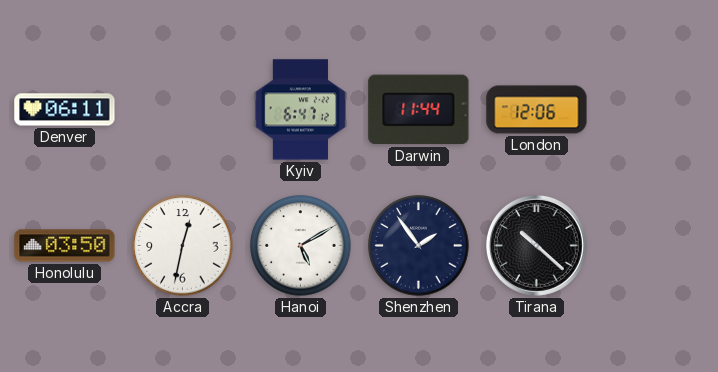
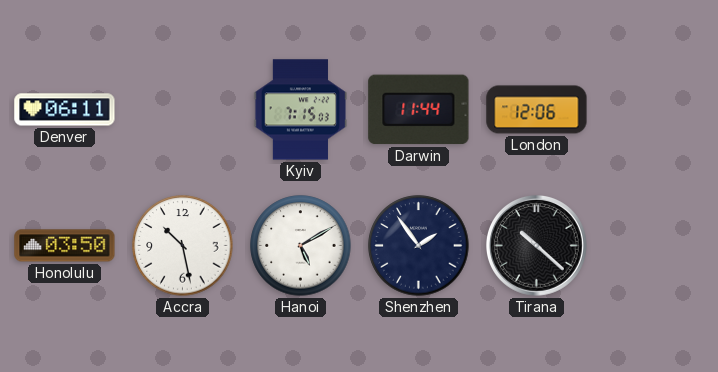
Kyiv: 6:47 -> 7:15
Accra: 12:32 -> 10:28
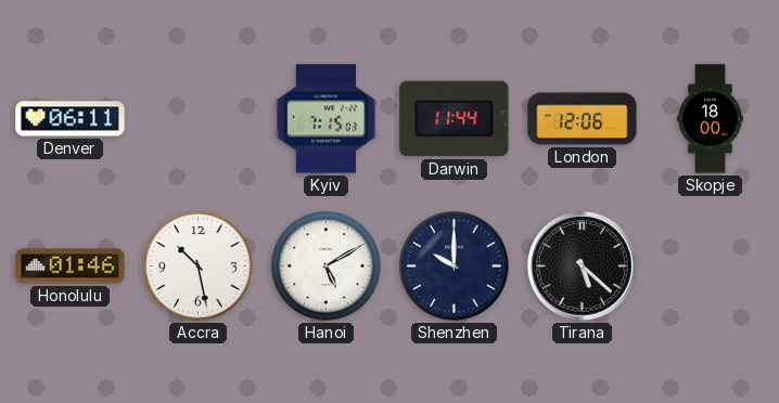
Skopje: none -> 18:00
Honolulu: 03:50 -> 01:46
Shenzhen: 1:54 -> 10:00
Tirana: 10:22 -> 5:22
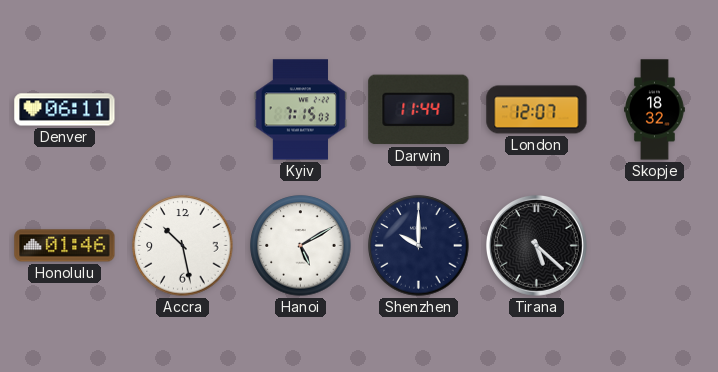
London: 12:06 -> 12:07
Skopje: 18:00 -> 18:32
